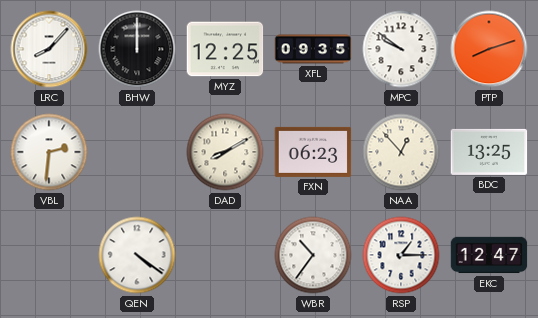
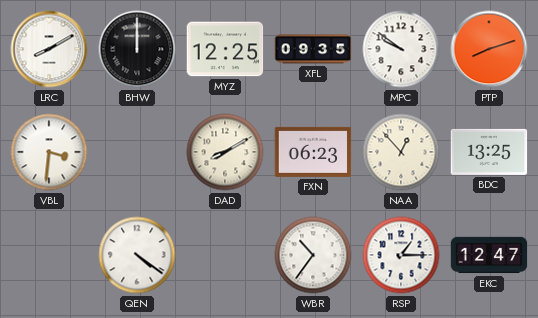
LRC: 8:07 -> 8:10
VBL: 2:31 -> 3:31
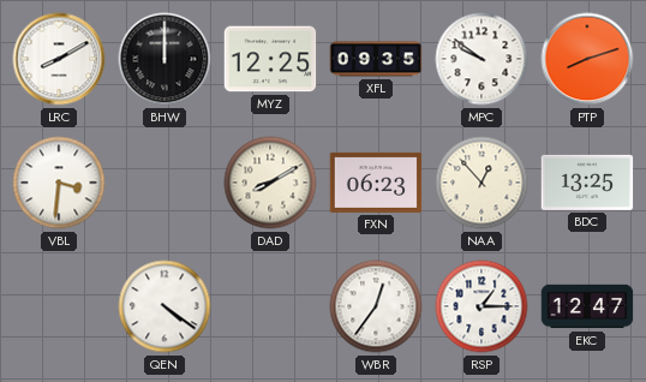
WBR: 10:36 -> 12:36
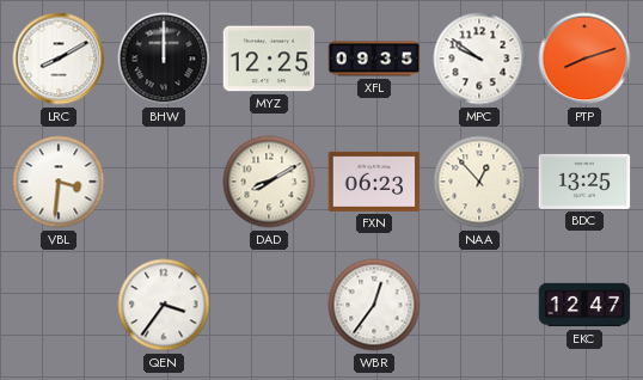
QEN: 4:21 -> 3:36
RSP: 1:15 -> none
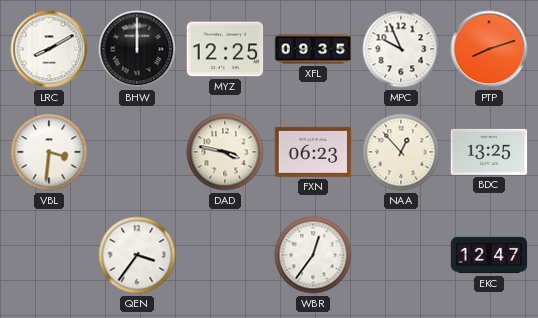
MPC: 9:51 -> 9:56
DAD: 8:10 -> 3:47
